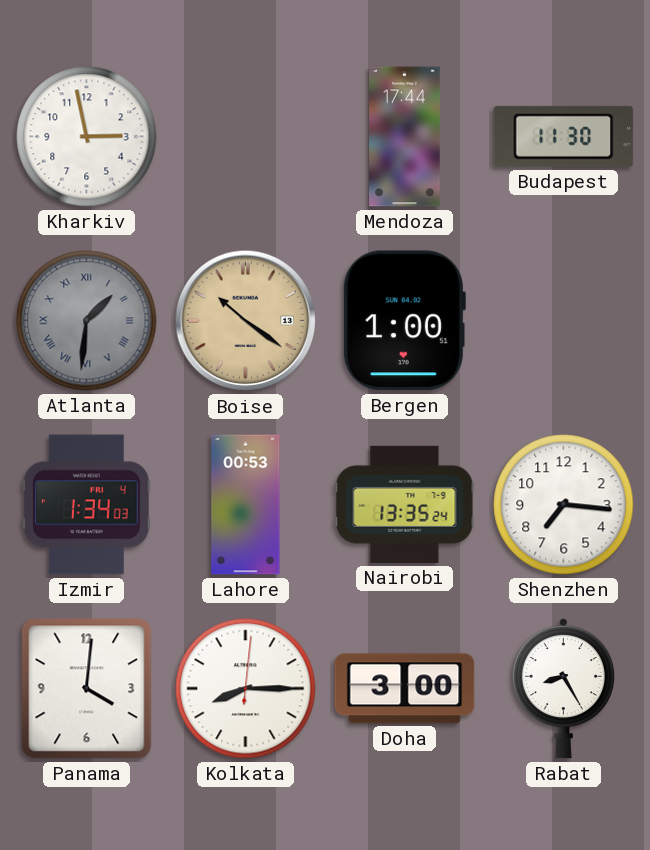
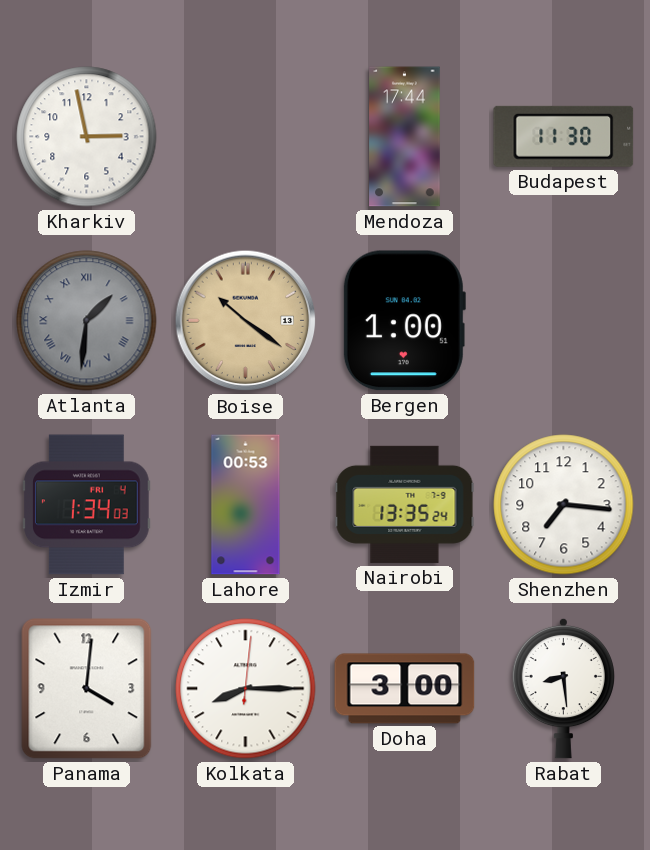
Rabat: 8:25 -> 8:29
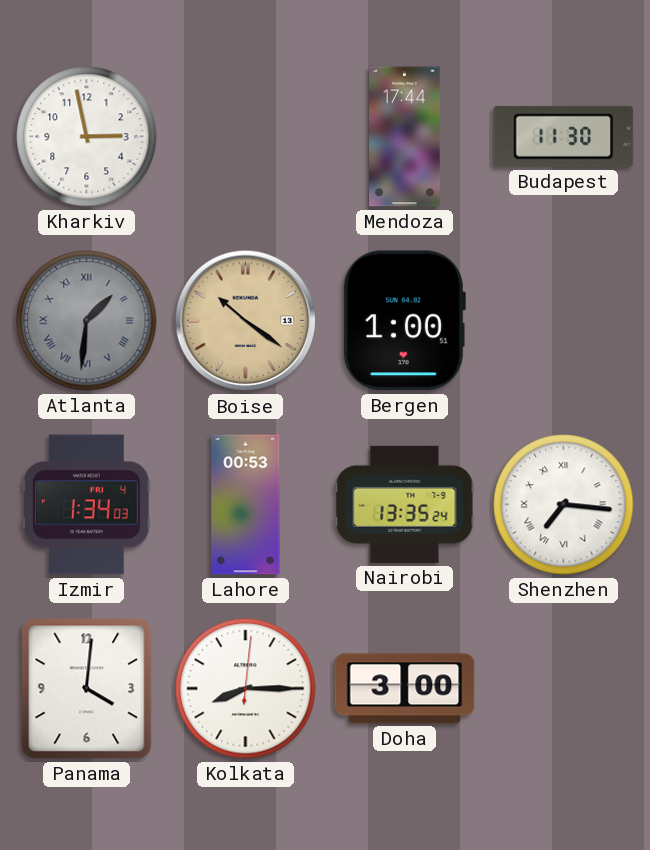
Shenzhen numerals: Arabic -> Roman
Rabat: 8:29 -> none
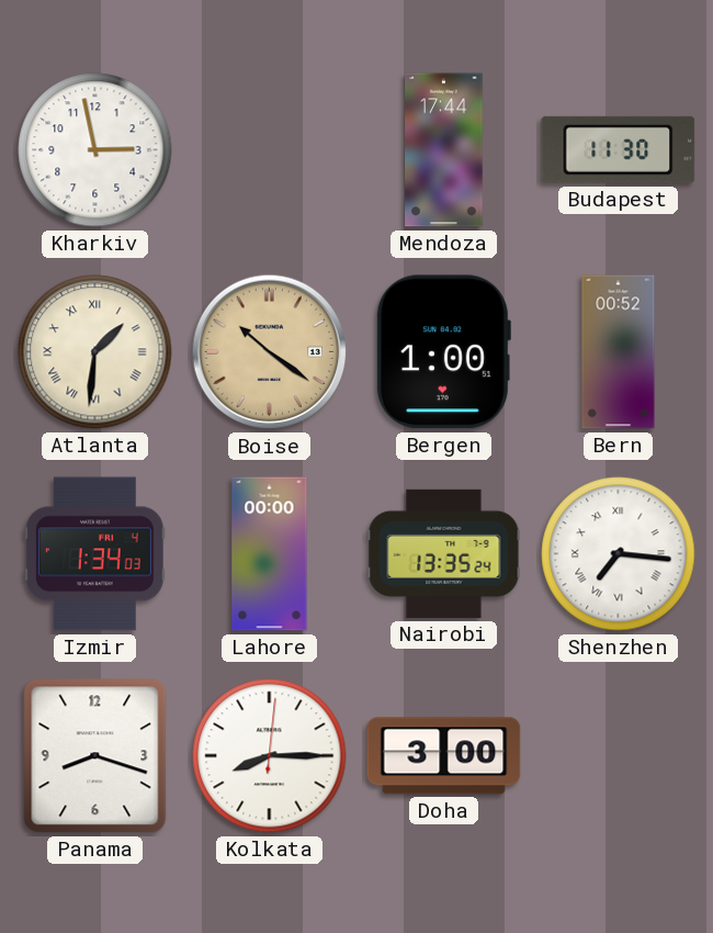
Atlanta dial: grey -> cream
Bern: none -> 00:52
Lahore: 00:53 -> 00:00
Panama: 4:01 -> 8:18
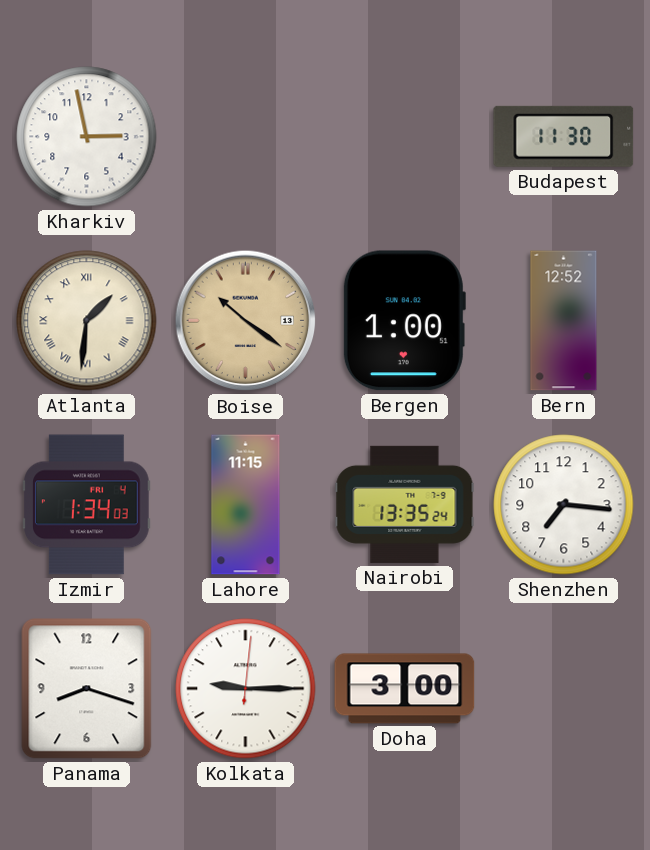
Mendoza: 17:44 -> none
Bern: 00:52 -> 12:52
Lahore: 00:00 -> 11:15
Shenzhen numerals: Roman -> Arabic
Kolkata: 8:15 -> 9:15
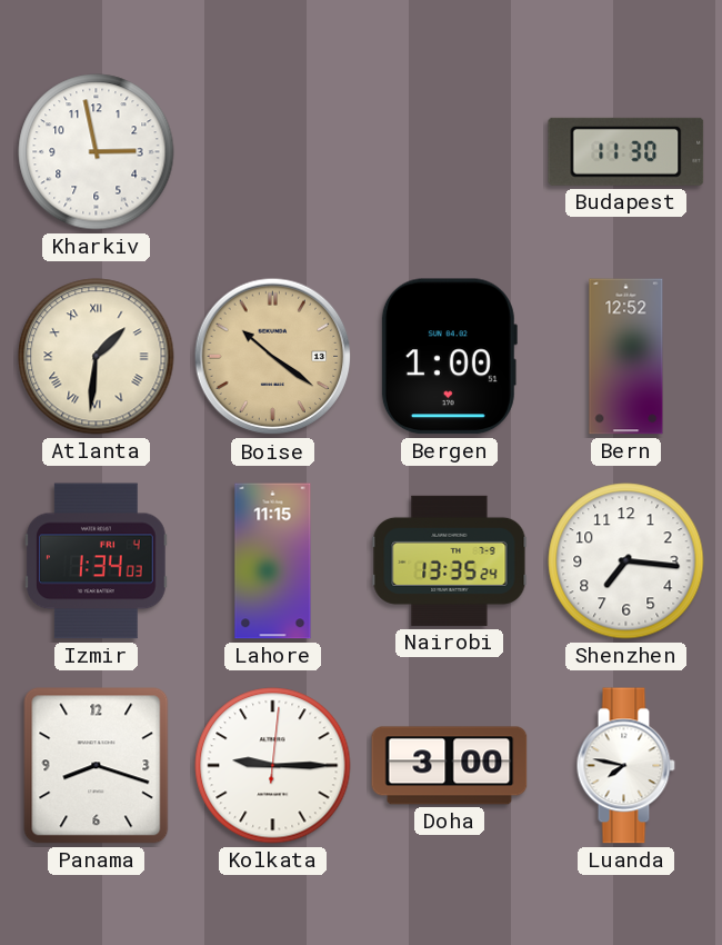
Luanda: none -> 7:47
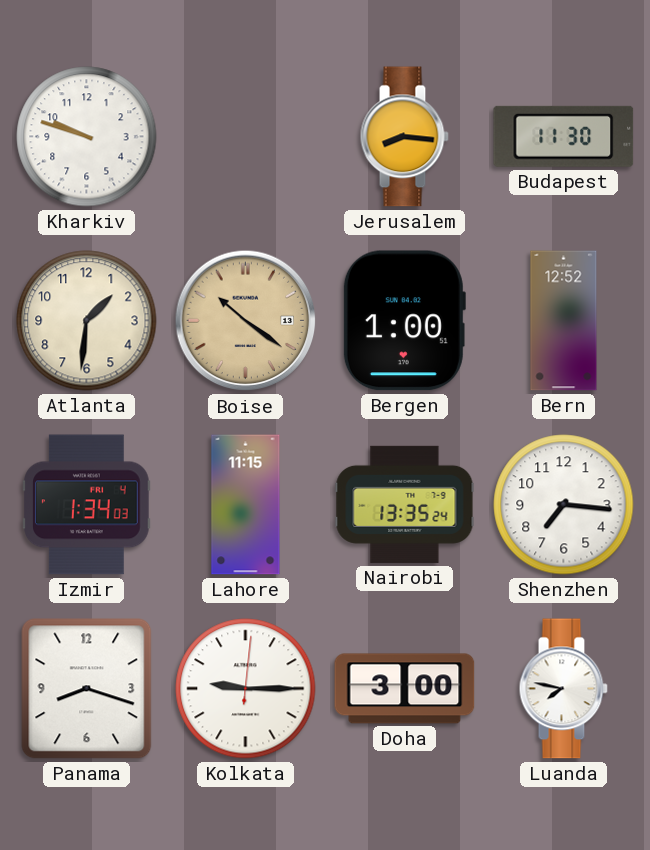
Kharkiv: 2:58 -> 9:48
Jerusalem: none -> 8:16
Atlanta numerals: Roman -> Arabic
